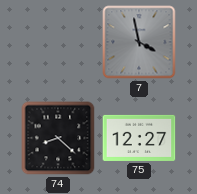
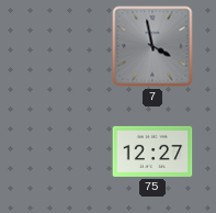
74: 8:22 -> none
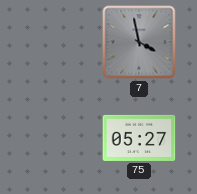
75: 12:27 -> 05:27
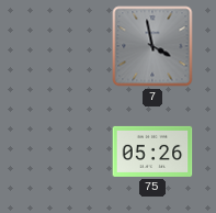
75: 05:27 -> 05:26
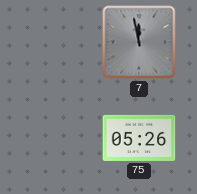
7: 3:58 -> 11:58
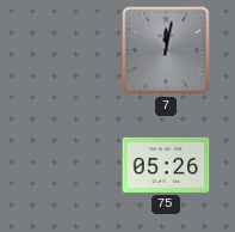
7: 11:58 -> 12:02
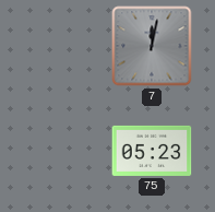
75: 05:26 -> 05:23
